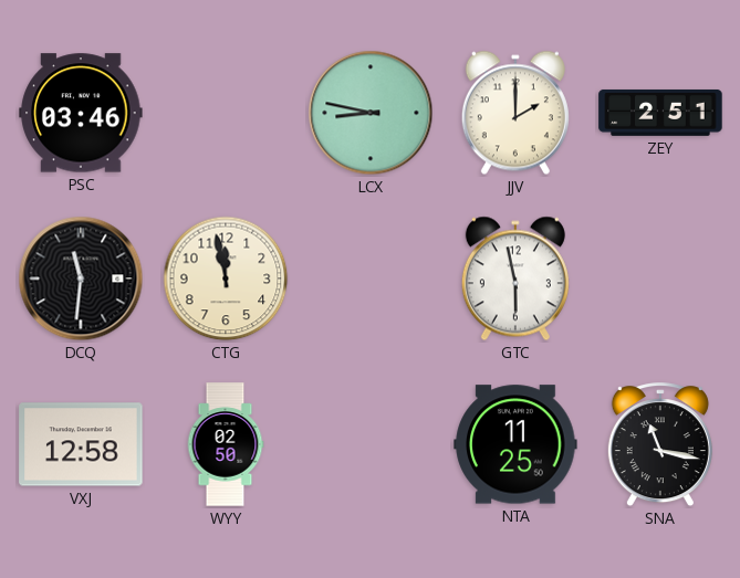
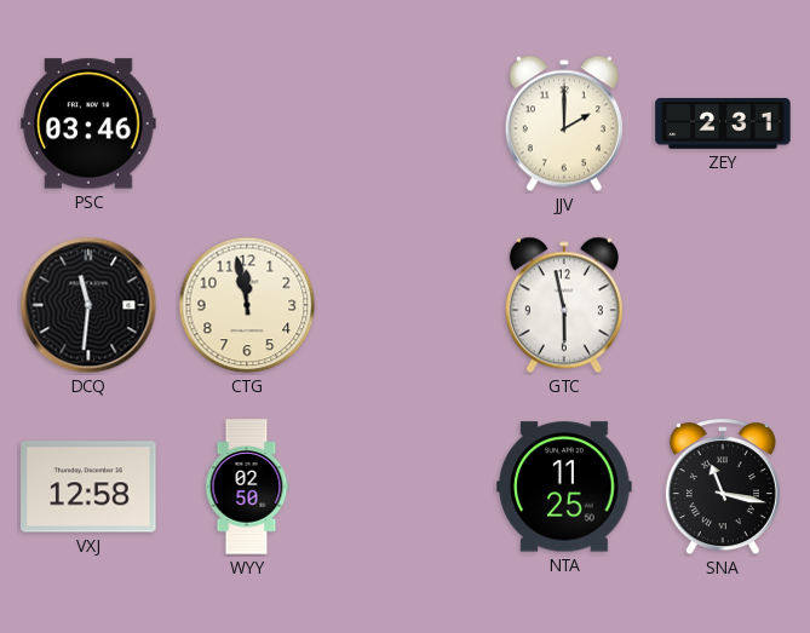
LCX: 8:47 -> none
ZEY: 2:51 -> 2:31
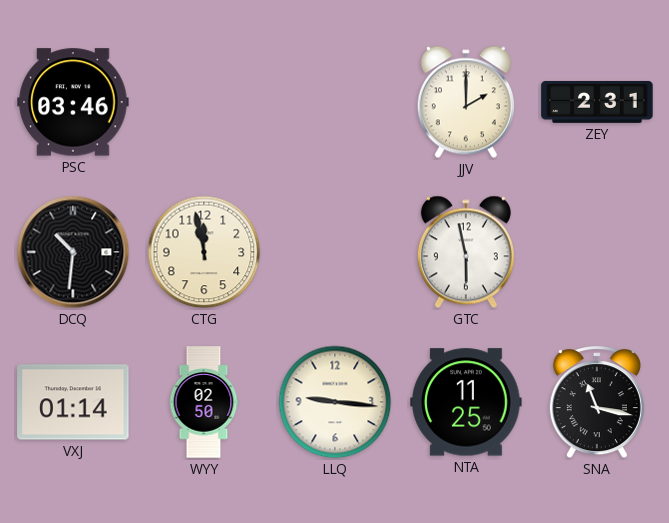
DCQ: 11:31 -> 10:31
VXJ: 12:58 -> 01:14
LLQ: none -> 9:16
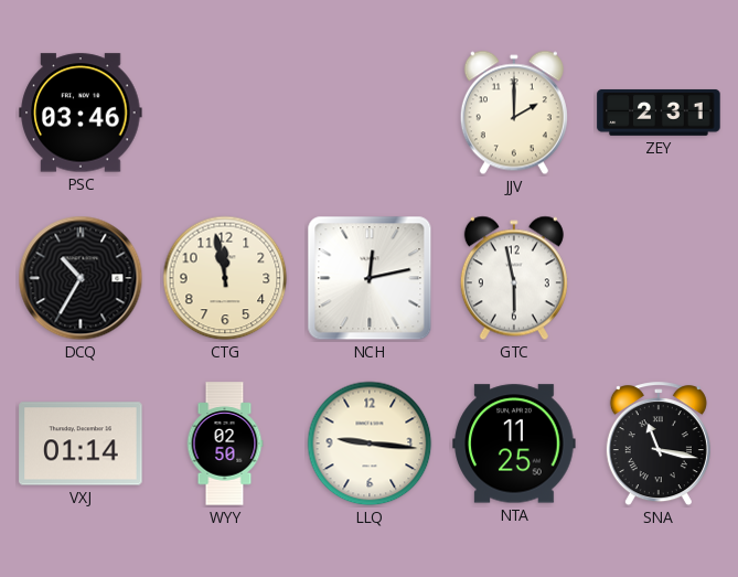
DCQ: 10:31 -> 10:35
NCH: none -> 12:13
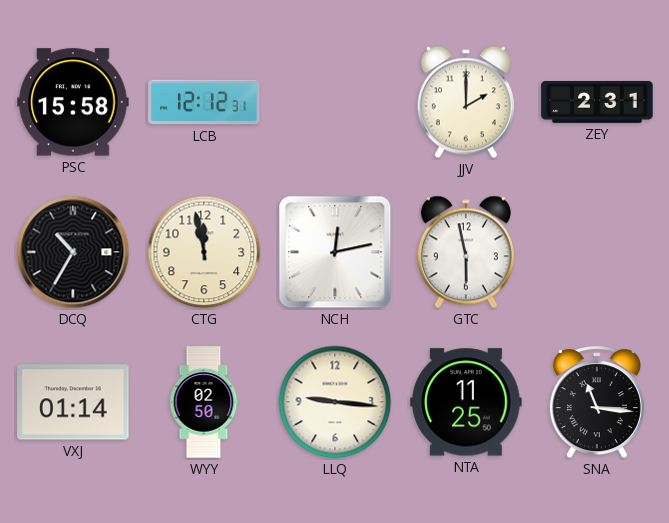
PSC: 03:46 -> 15:58
LCB: none -> 12:12
SNA: 11:17 -> 11:16
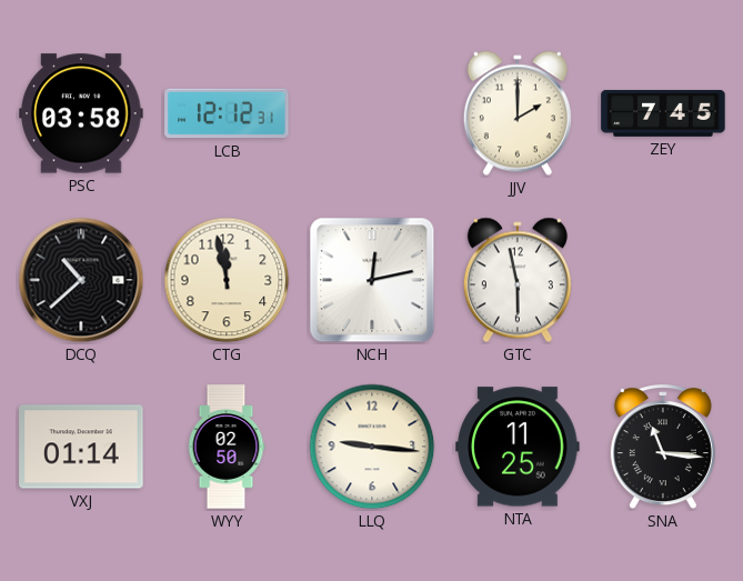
PSC: 15:58 -> 03:58
ZEY: 2:31 -> 7:45
DCQ: 10:35 -> 10:38
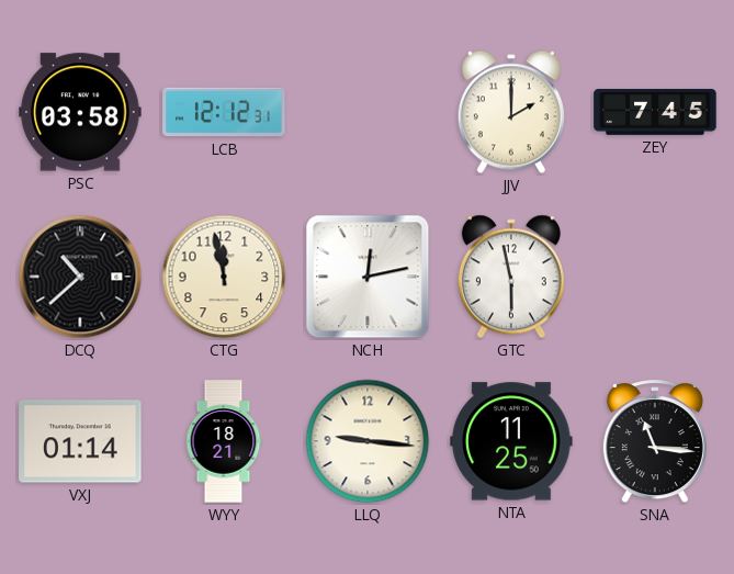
WYY: 02:50 -> 18:21
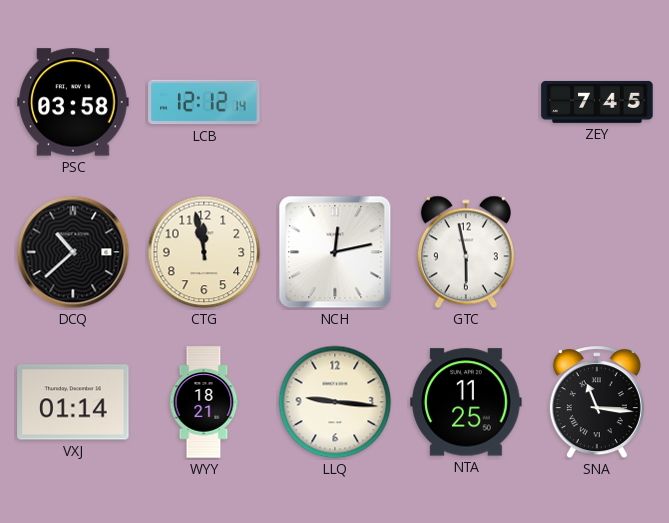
LCB: 12:12:31 -> 12:12:14
JJV: 2:00 -> none
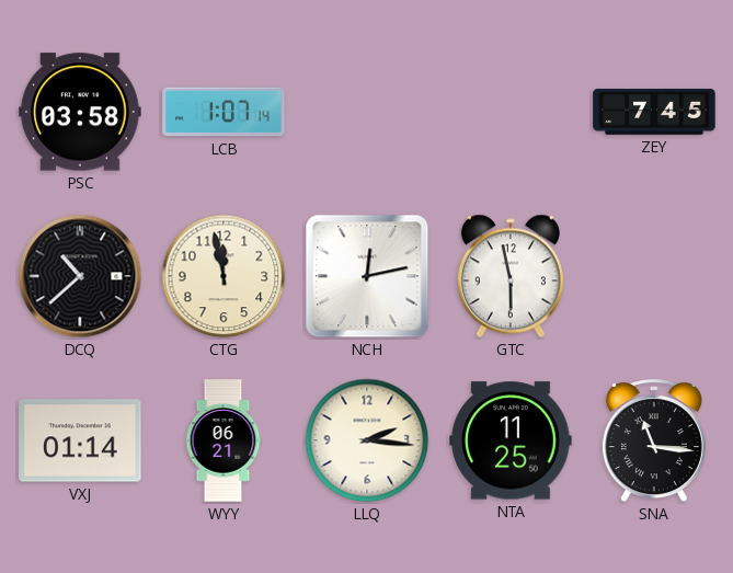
LCB: 12:12 -> 1:07
WYY: 18:21 -> 06:21
LLQ: 9:16 -> 2:16
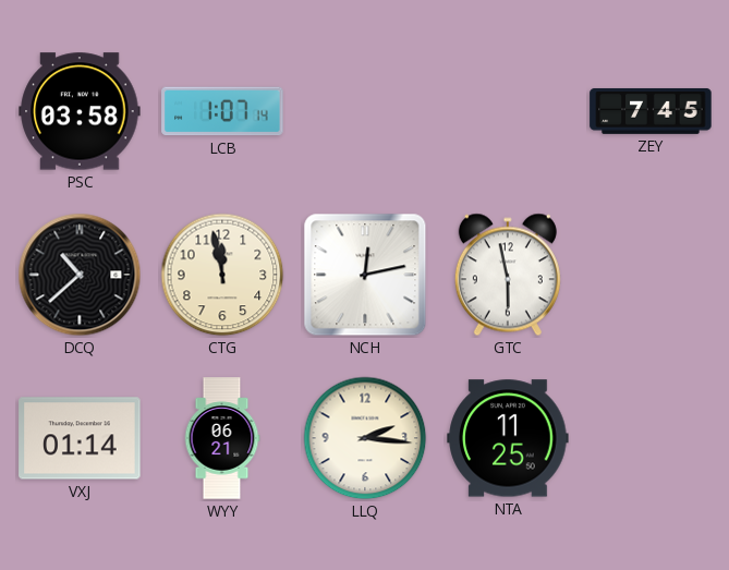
SNA: 11:16 -> none
